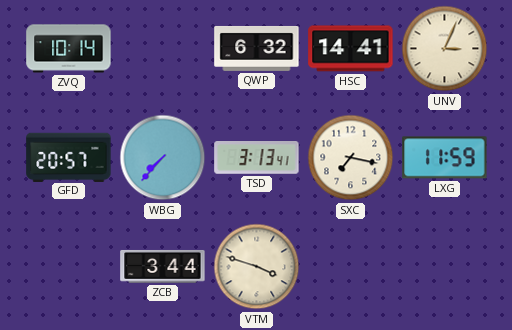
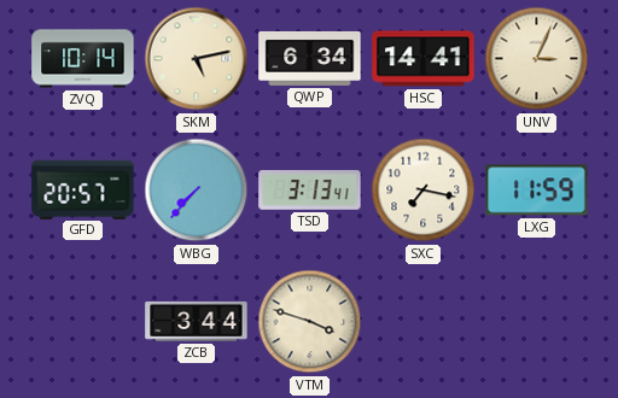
SKM: none -> 5:13
QWP: 6:32 -> 6:34
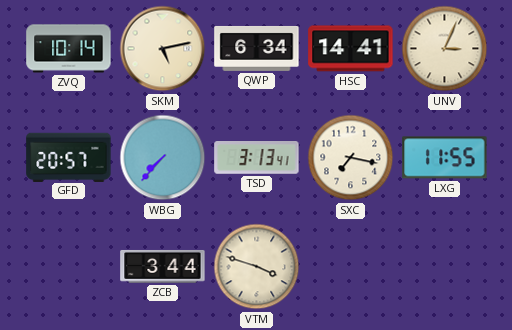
LXG: 11:59 -> 11:55
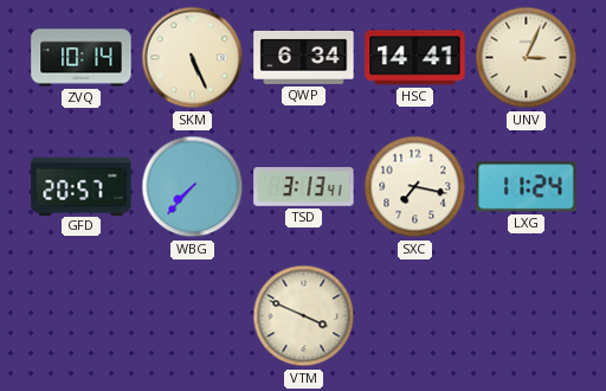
SKM: 5:13 -> 5:26
LXG: 11:55 -> 11:24
ZCB: 3:44 -> none
VTM: 3:48 -> 3:49
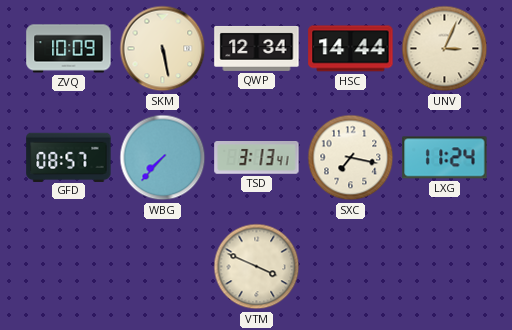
ZVQ: 10:14 -> 10:09
SKM: 5:26 -> 5:28
QWP: 6:34 -> 12:34
HSC: 14:41 -> 14:44
GFD: 20:57 -> 08:57
